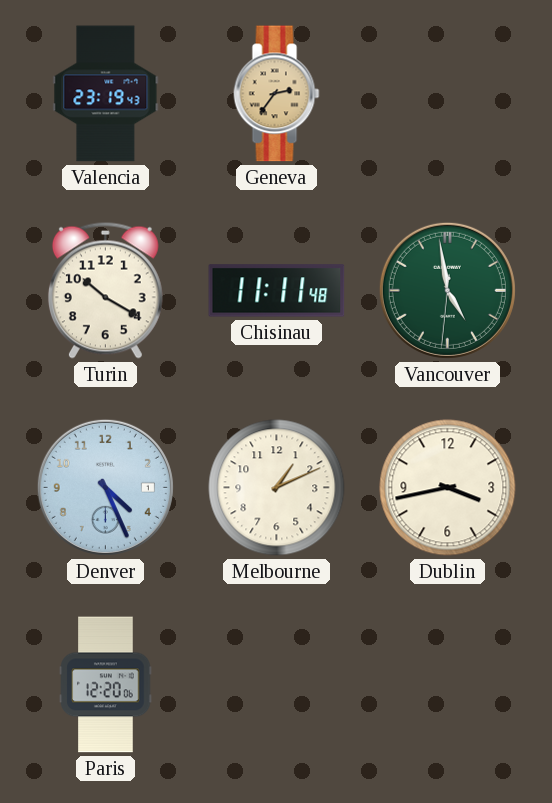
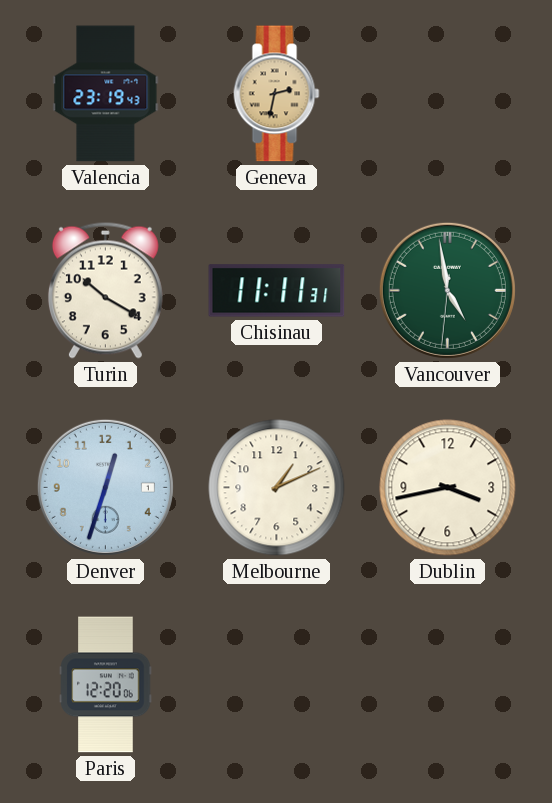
Geneva: 2:36 -> 2:32
Chisinau: 11:11:48 -> 11:11:31
Denver: 4:26 -> 12:33
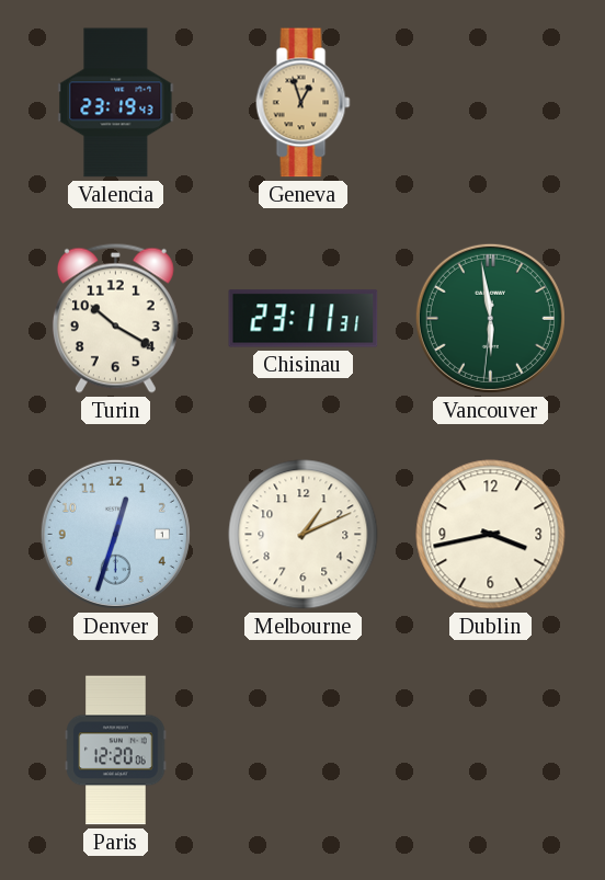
Geneva: 2:32 -> 12:57
Chisinau: 11:11 -> 23:11
Vancouver: 4:58 -> 5:58
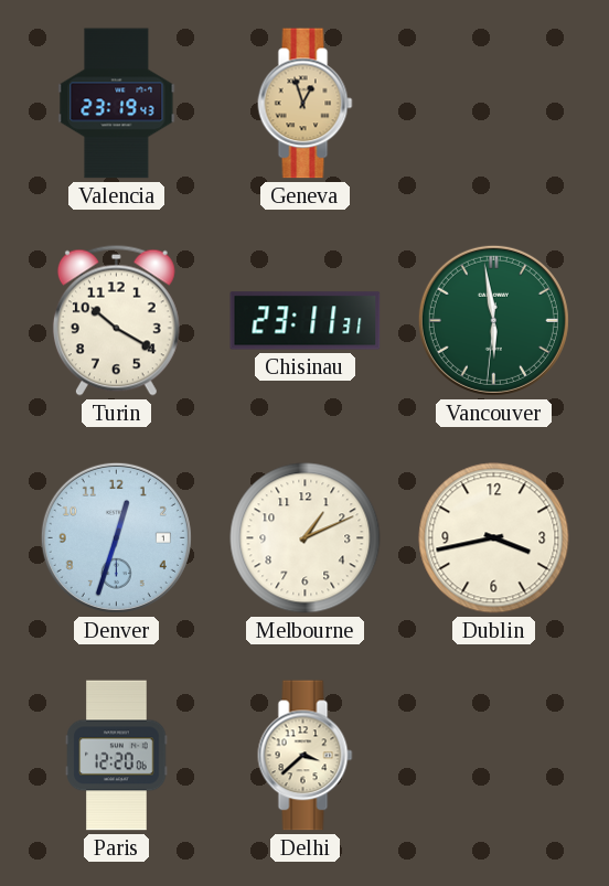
Delhi: none -> 3:38
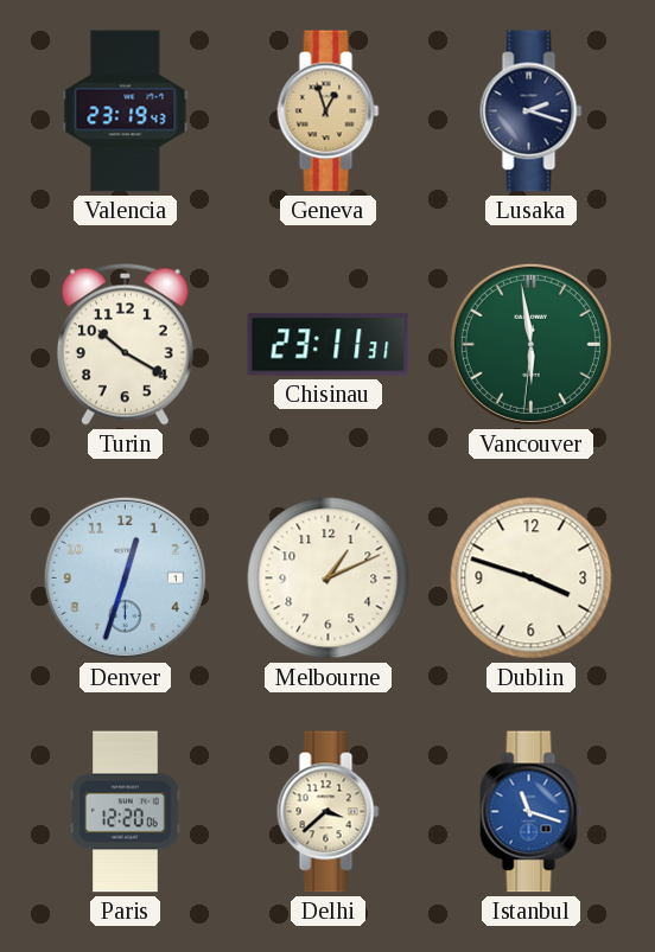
Lusaka: none -> 2:18
Dublin: 3:43 -> 3:48
Istanbul: none -> 11:18
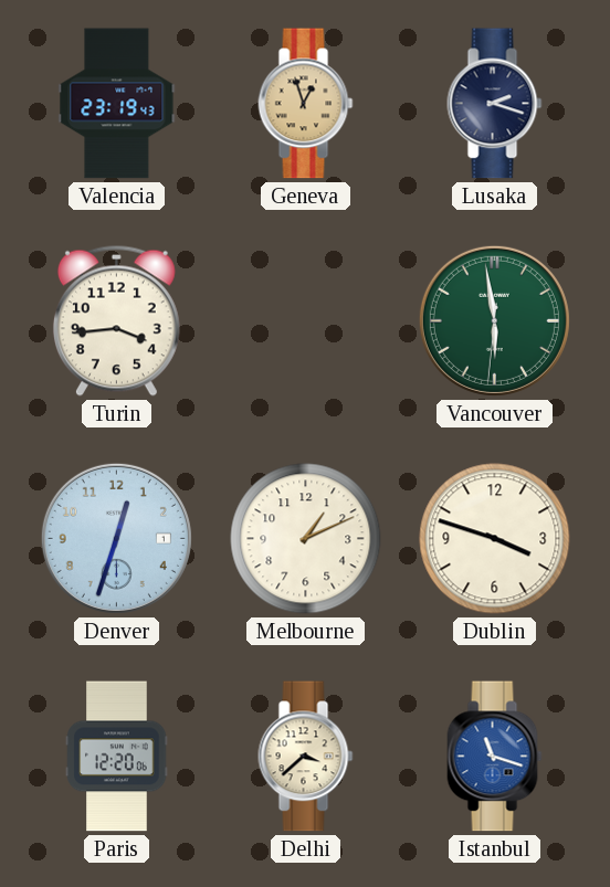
Turin: 10:20 -> 3:44
Chisinau: 23:11 -> none
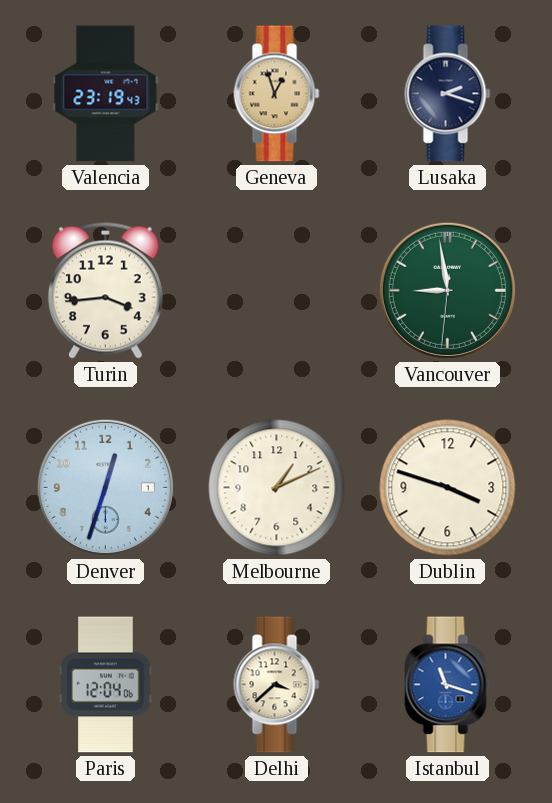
Vancouver: 5:58 -> 8:58
Paris: 12:20 -> 12:04
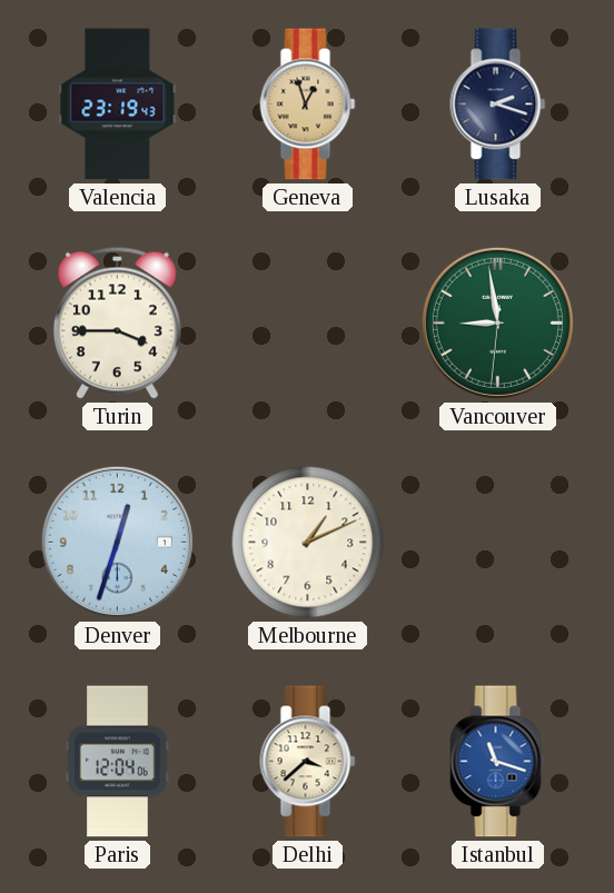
Turin: 3:44 -> 3:45
Dublin: 3:48 -> none
